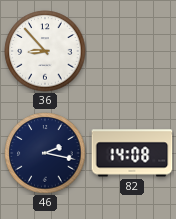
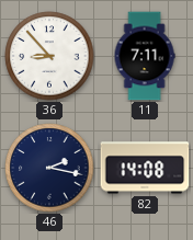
11: none -> 7:11
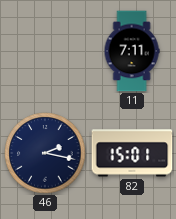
36: 8:53 -> none
82: 14:08 -> 15:01
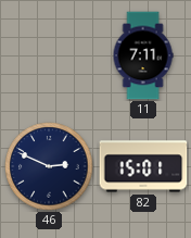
46: 2:17 -> 2:49
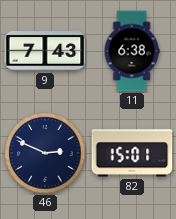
9: none -> 7:43
11: 7:11 -> 6:38
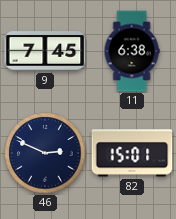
9: 7:43 -> 7:45
